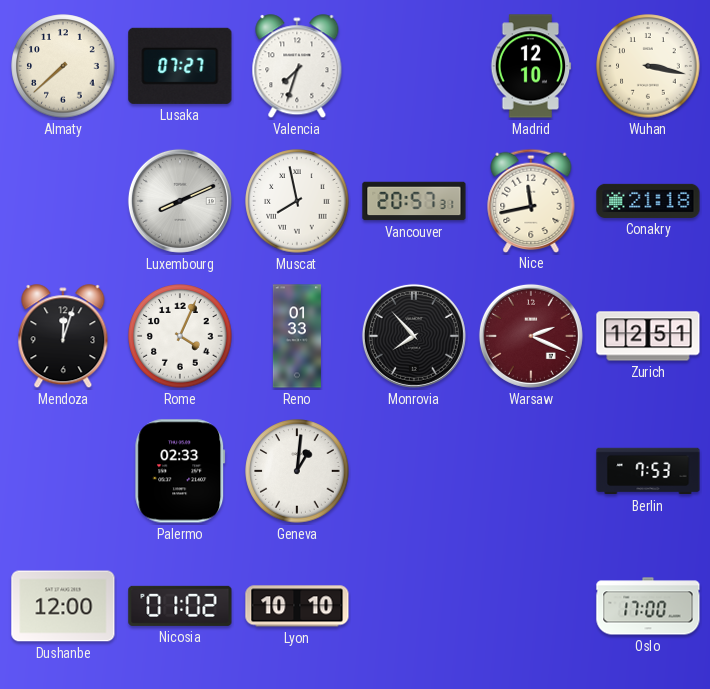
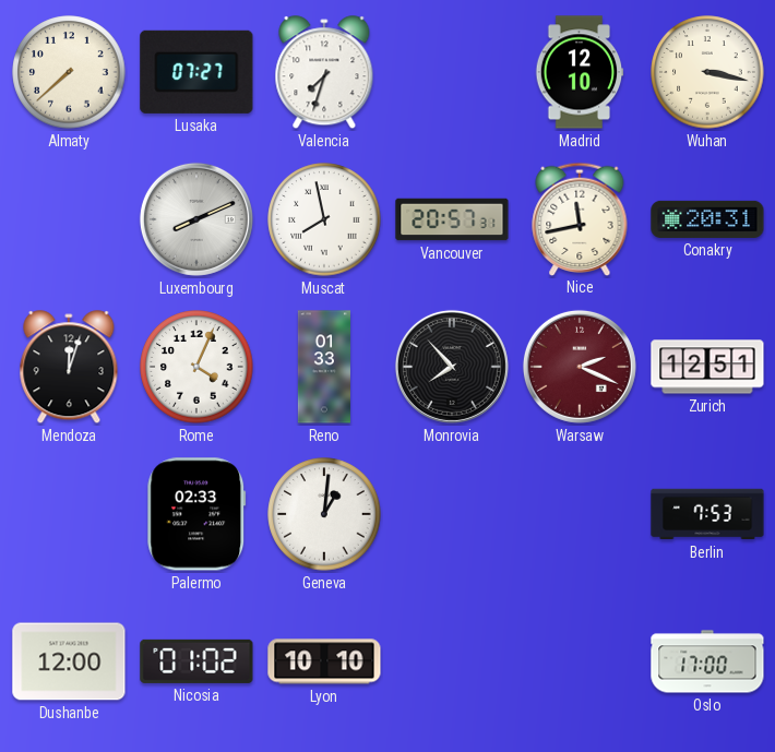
Conakry: 21:18 -> 20:31
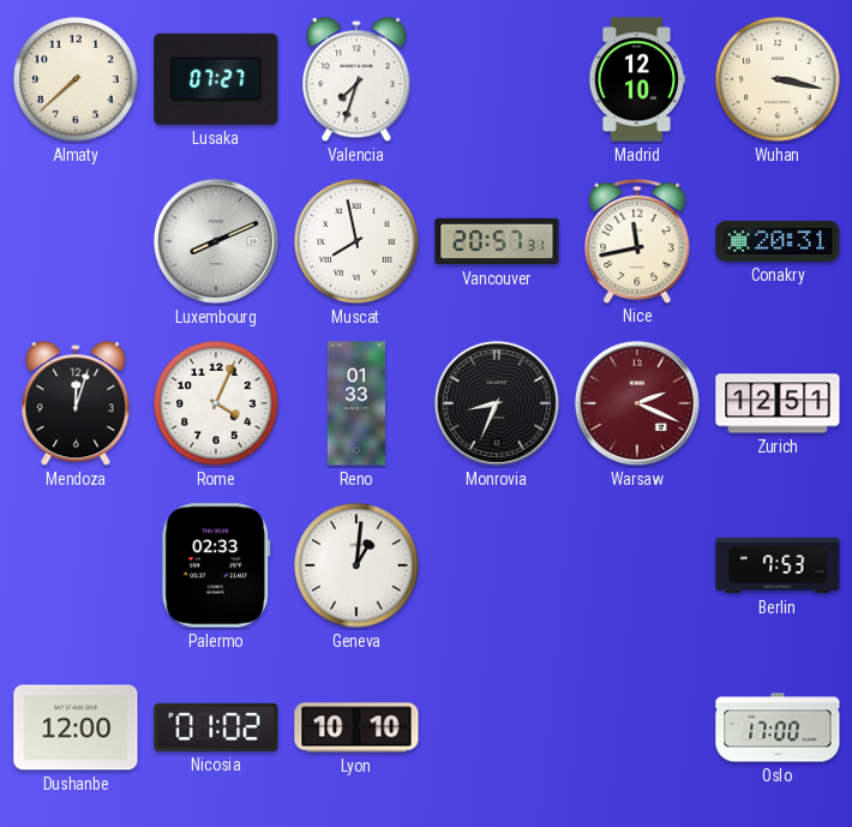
Monrovia: 7:53 -> 8:34
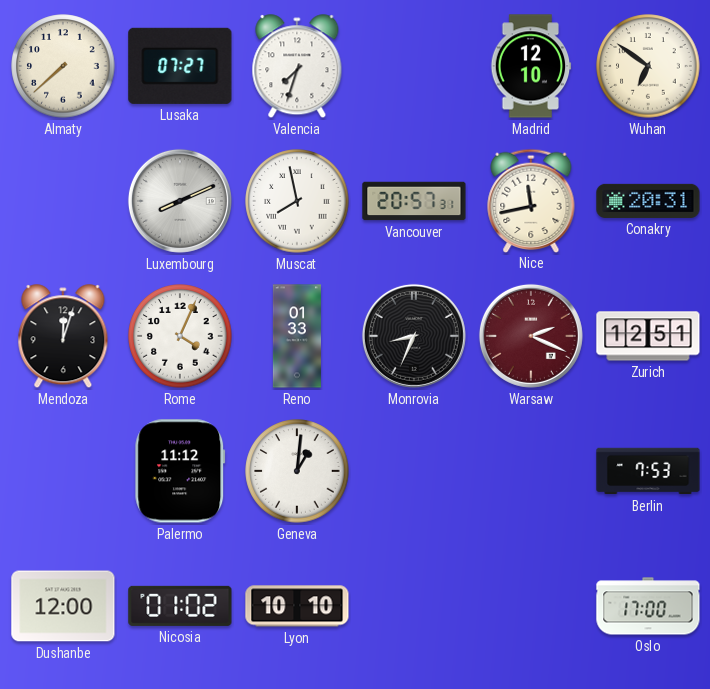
Wuhan: 3:17 -> 6:51
Palermo: 02:33 -> 11:12
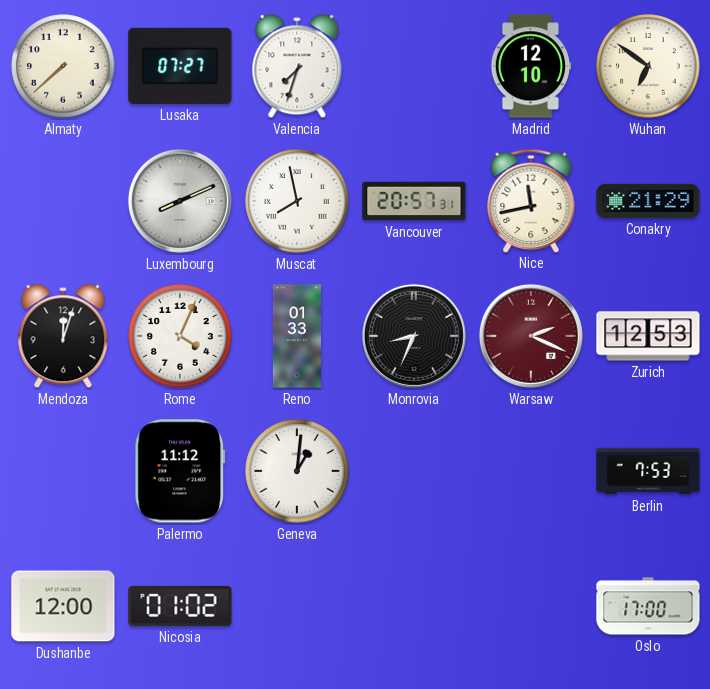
Conakry: 20:31 -> 21:29
Zurich: 12:51 -> 12:53
Lyon: 10:10 -> none
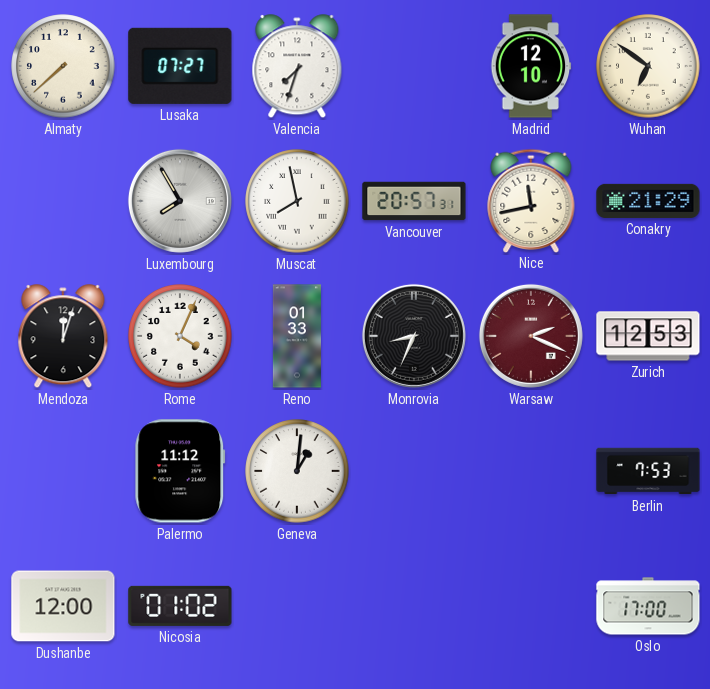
Luxembourg: 8:11 -> 7:55
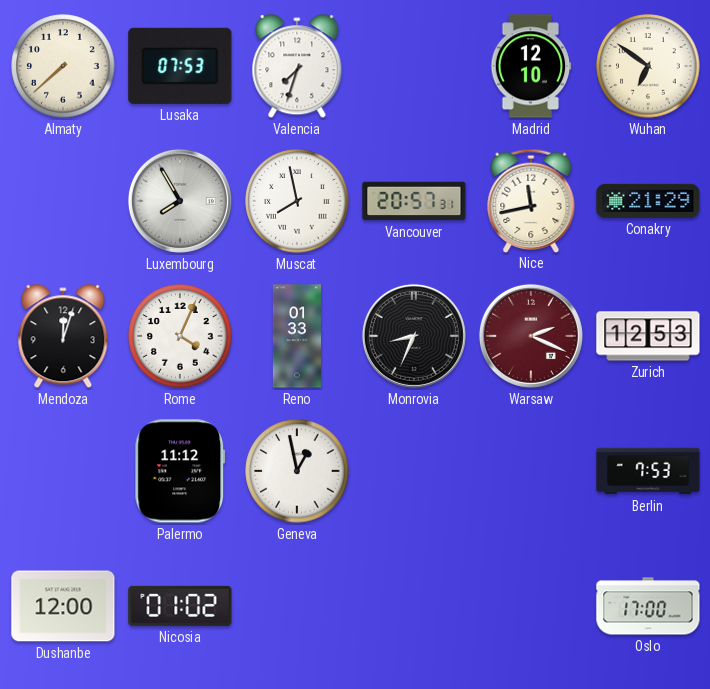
Lusaka: 07:27 -> 07:53
Geneva: 1:01 -> 12:58
